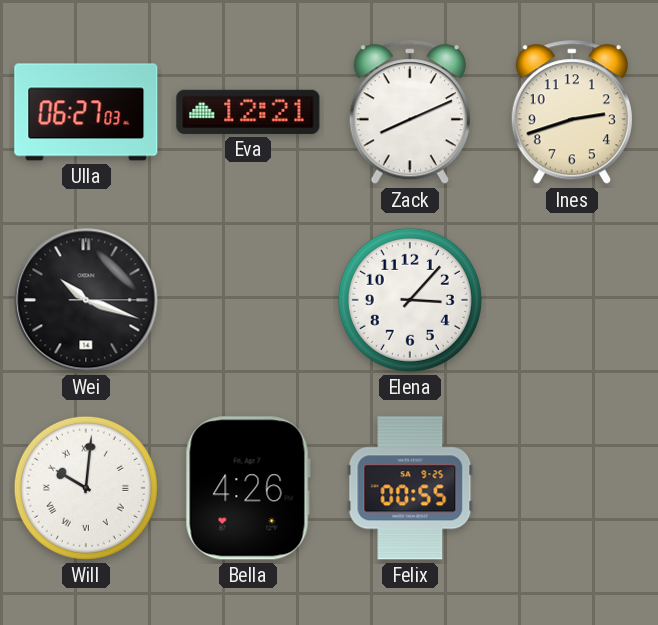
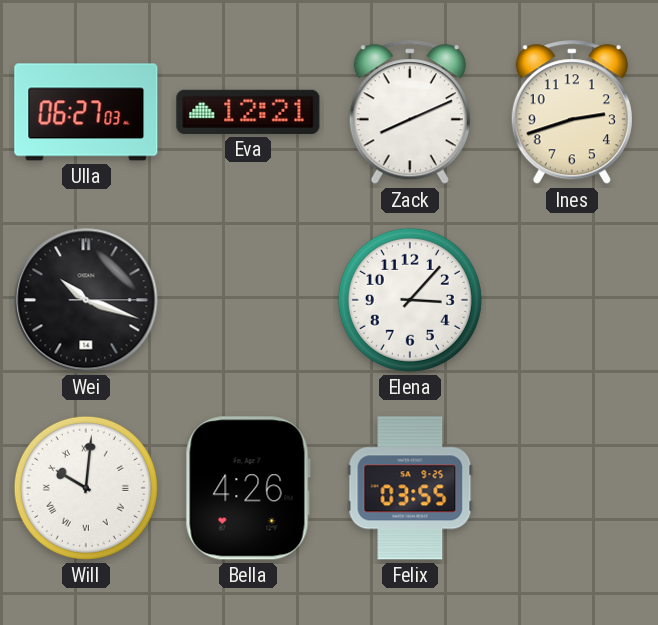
Felix: 00:55 -> 03:55
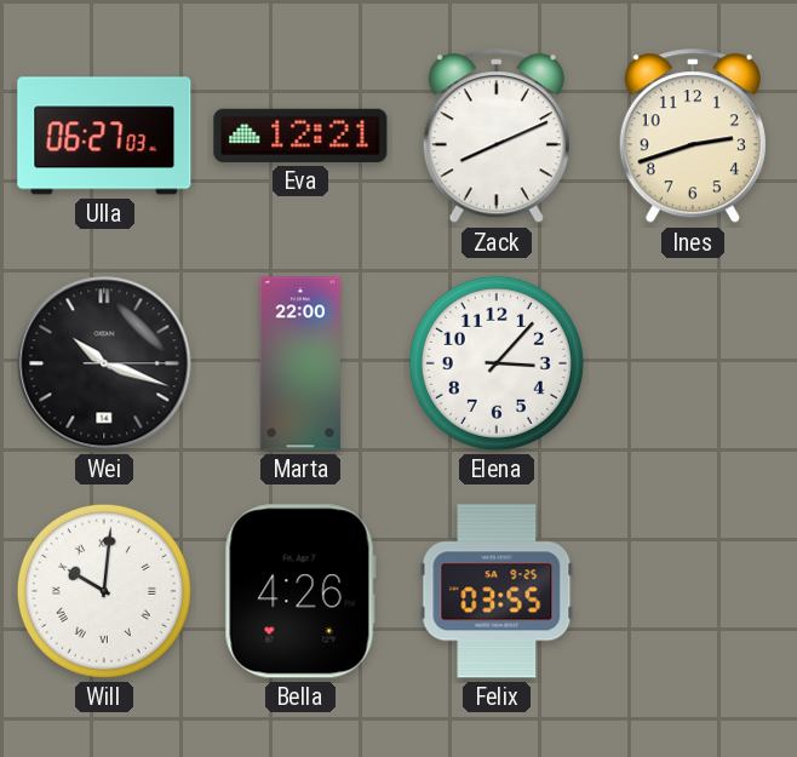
Marta: none -> 22:00
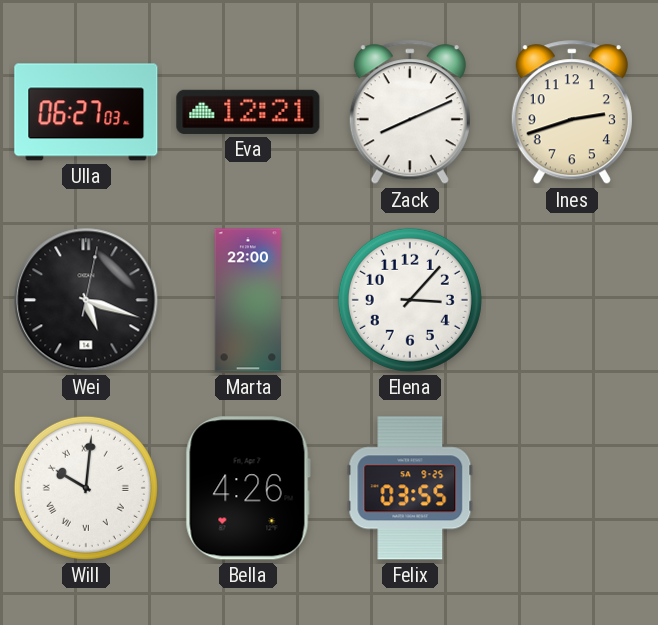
Wei: 10:18 -> 5:18
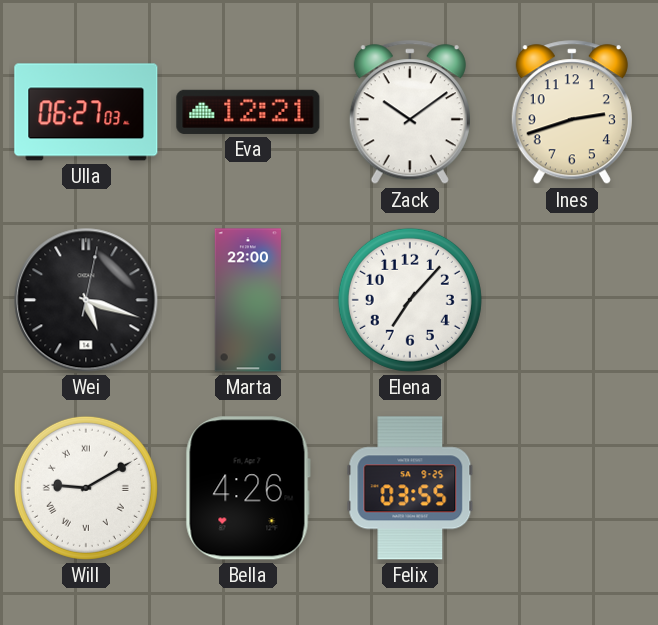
Zack: 8:11 -> 10:09
Elena: 3:07 -> 7:07
Will: 10:01 -> 9:10
